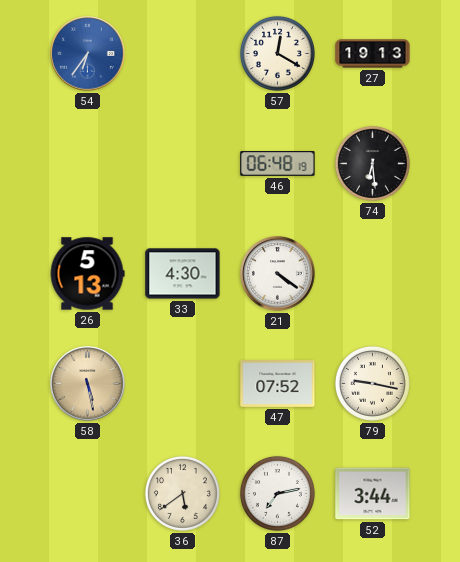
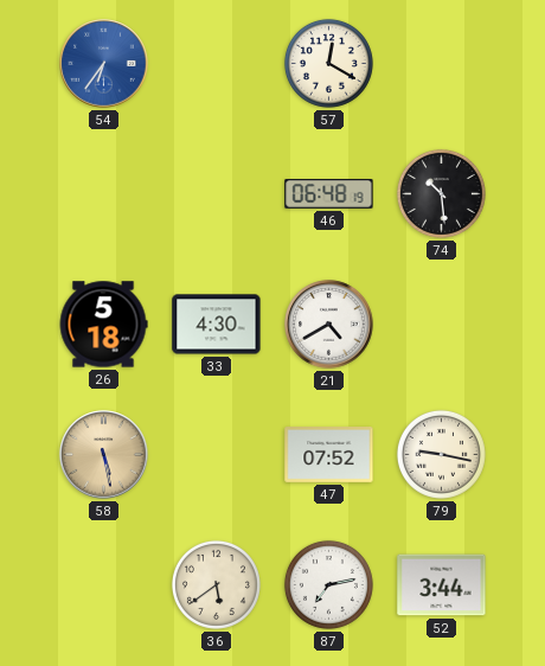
27: 19:13 -> none
74: 6:29 -> 10:29
26: 5:13 -> 5:18
21: 4:21 -> 4:40
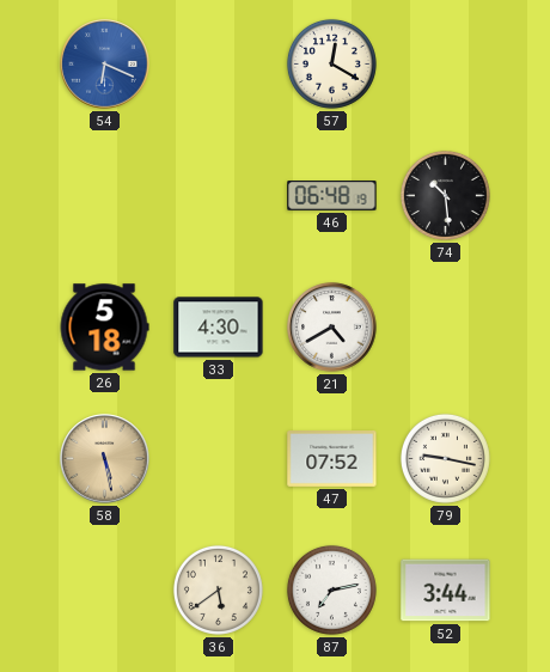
54: 6:36 -> 6:19
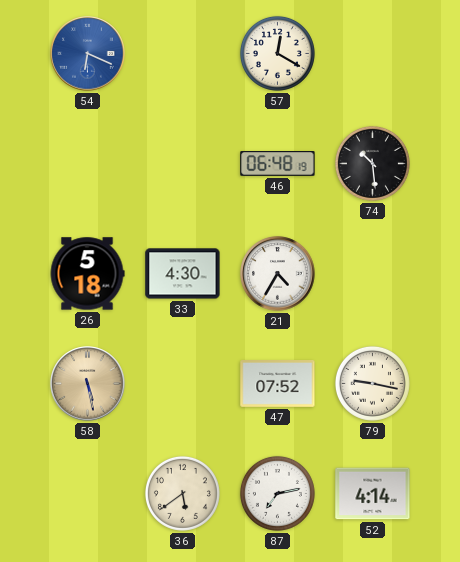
21: 4:40 -> 4:35
52: 3:44 -> 4:14
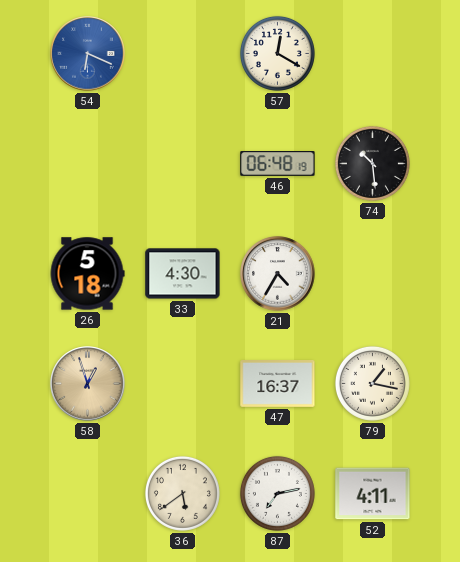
58: 5:28 -> 12:57
47: 07:52 -> 16:37
79: 9:17 -> 1:17
52: 4:14 -> 4:11
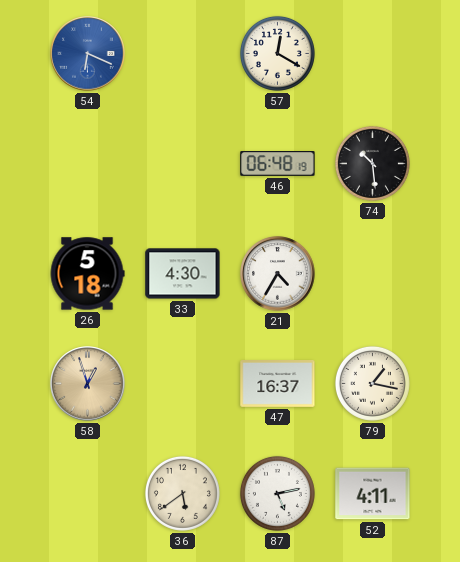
87: 7:13 -> 5:13
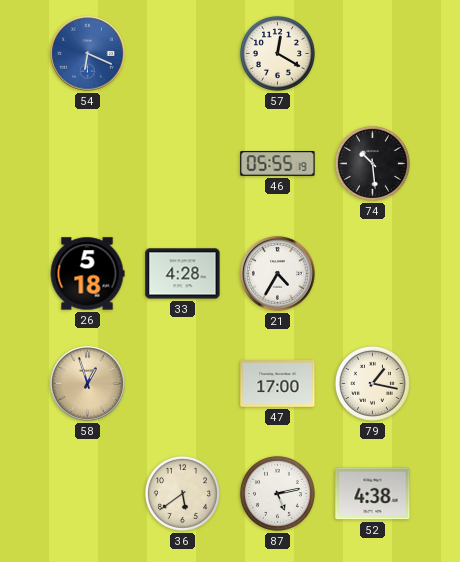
46: 06:48 -> 05:55
33: 4:30 -> 4:28
47: 16:37 -> 17:00
52: 4:11 -> 4:38
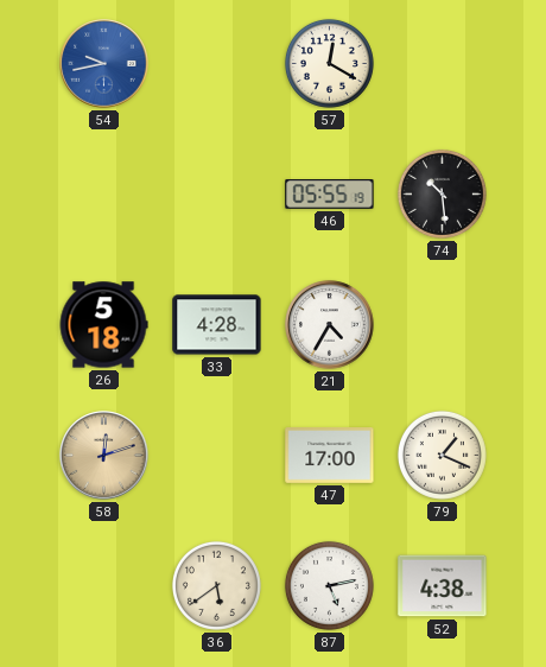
54: 6:19 -> 9:43
58: 12:57 -> 12:12
79: 1:17 -> 1:19
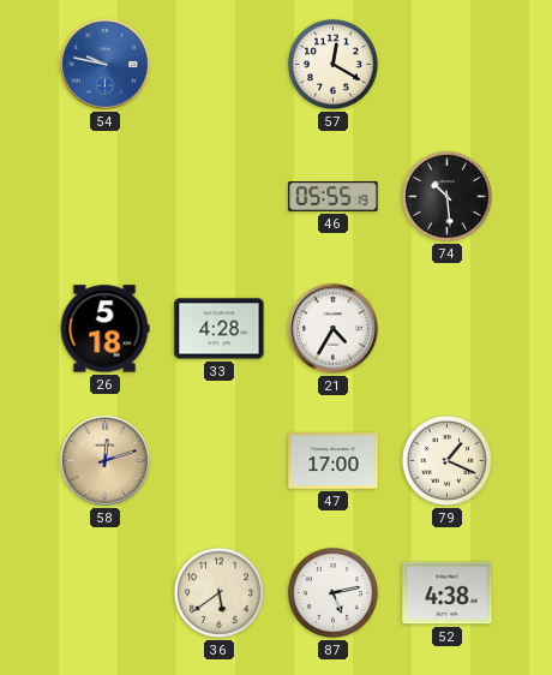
54: 9:43 -> 9:47
